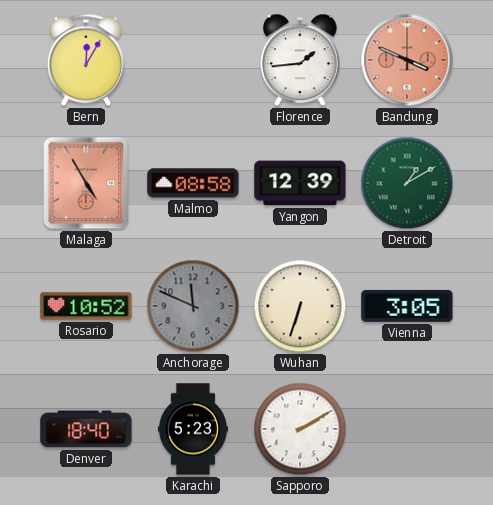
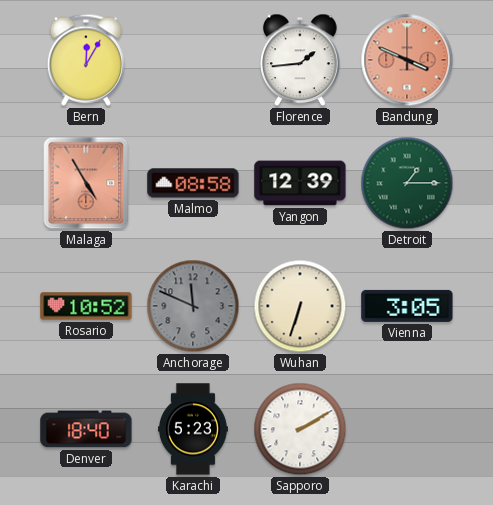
Detroit: 1:10 -> 1:15
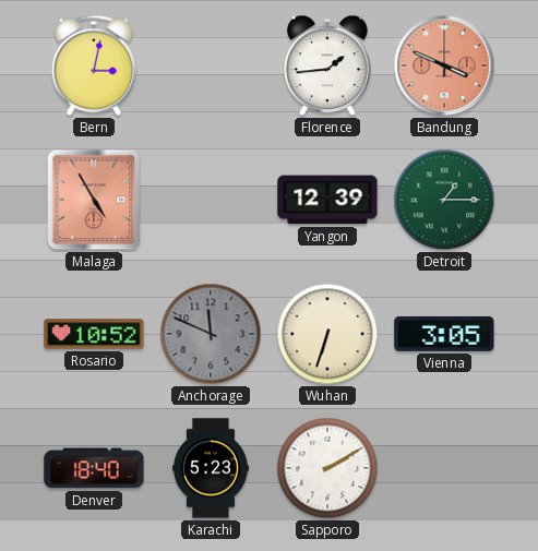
Bern: 12:05 -> 3:02
Malmo: 08:58 -> none
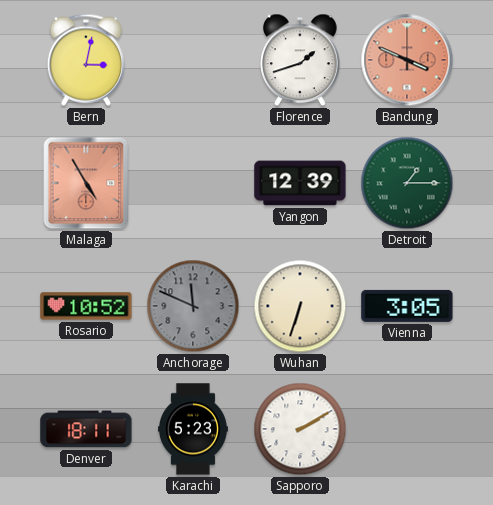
Florence: 1:44 -> 1:42
Denver: 18:40 -> 18:11
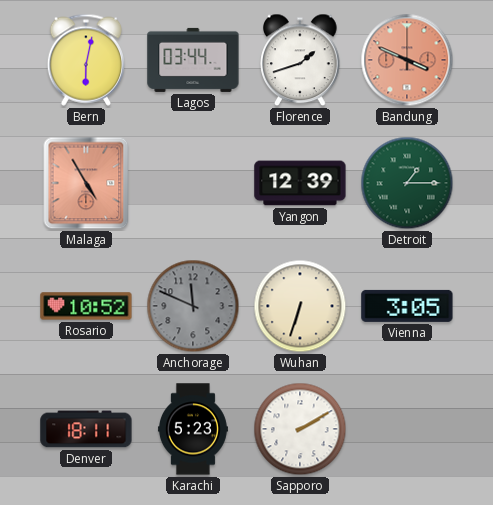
Bern: 3:02 -> 6:02
Lagos: none -> 03:44
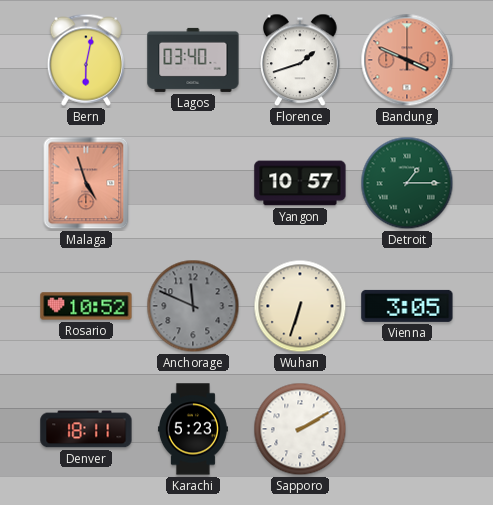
Lagos: 03:44 -> 03:40
Malaga: 4:55 -> 4:57
Yangon: 12:39 -> 10:57
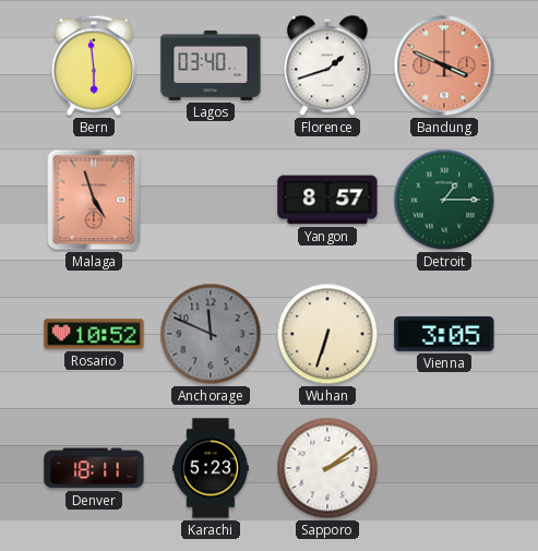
Bern: 6:02 -> 5:59
Yangon: 10:57 -> 8:57
Sapporo: 2:10 -> 2:09
